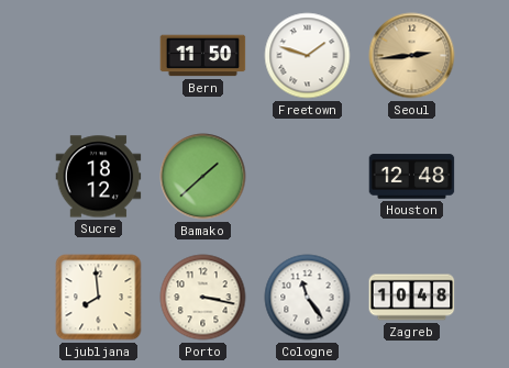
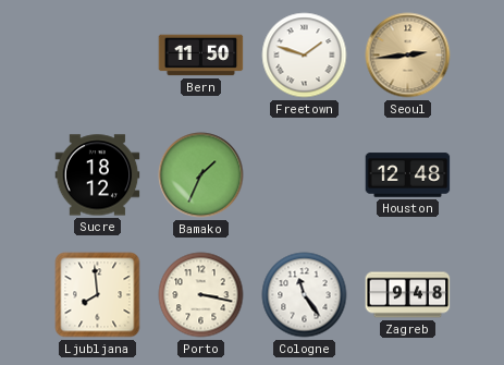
Bamako: 1:38 -> 1:34
Zagreb: 10:48 -> 9:48
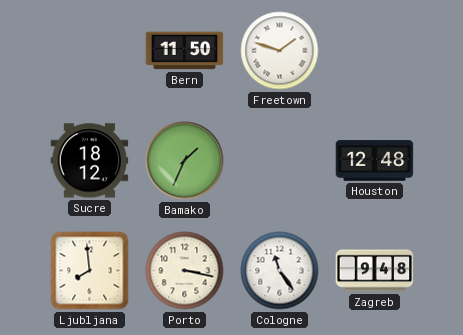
Seoul: 2:44 -> none
